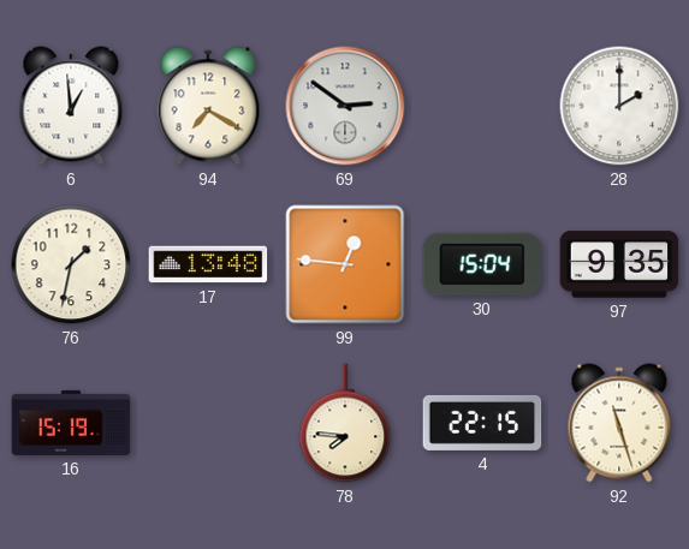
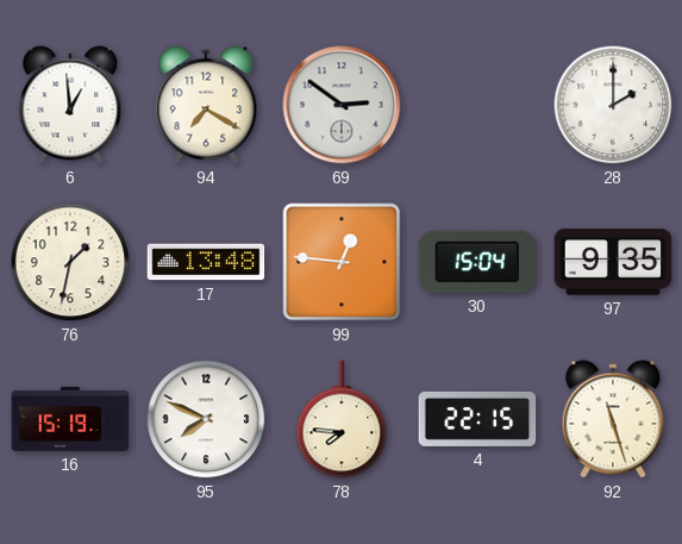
95: none -> 7:49
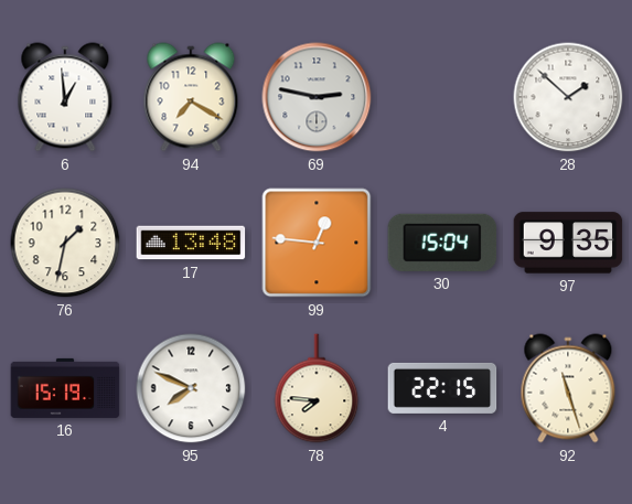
69: 2:51 -> 2:47
28: 2:00 -> 1:52
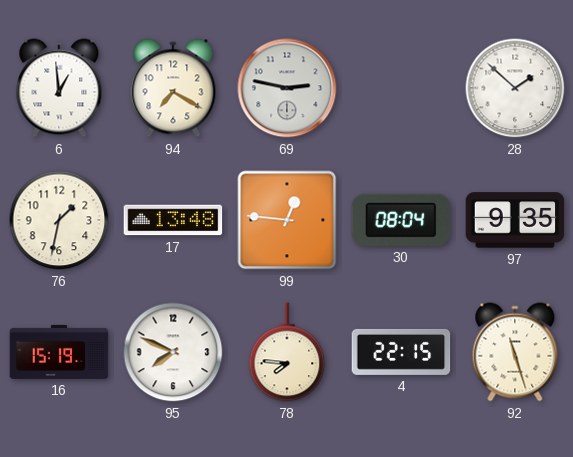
30: 15:04 -> 08:04
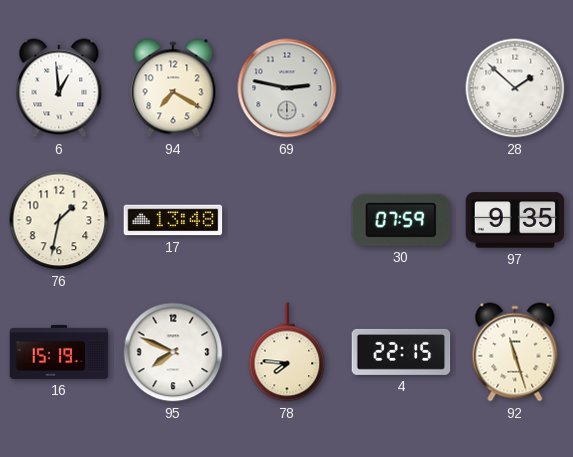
99: 12:46 -> none
30: 08:04 -> 07:59
